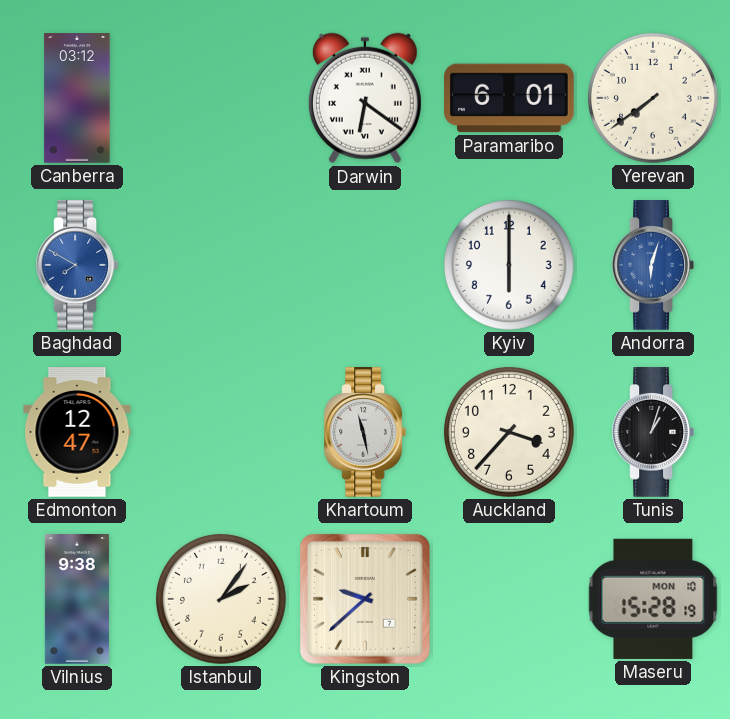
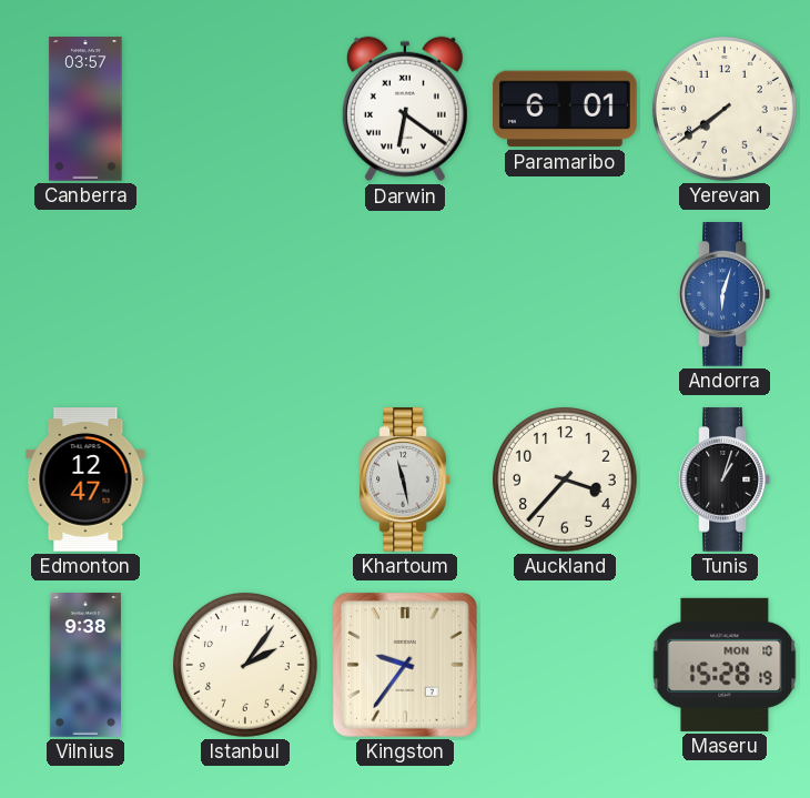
Canberra: 03:12 -> 03:57
Baghdad: 7:50 -> none
Kyiv: 6:00 -> none
Kingston: 9:38 -> 9:36
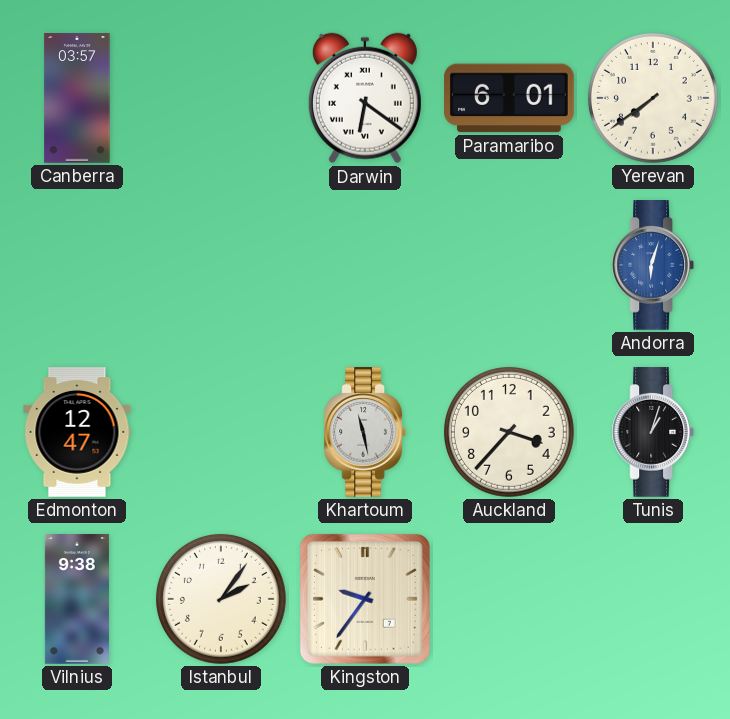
Maseru: 15:28 -> none
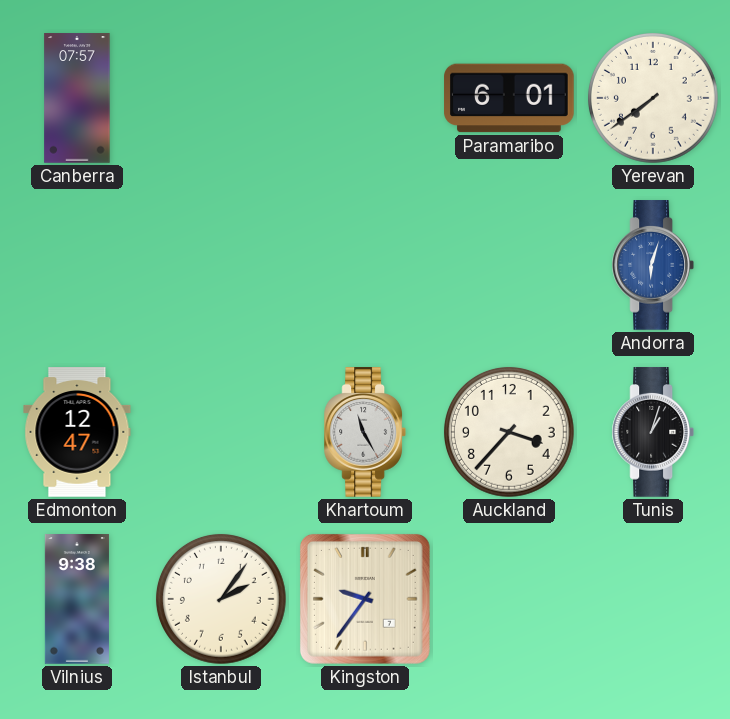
Canberra: 03:57 -> 07:57
Darwin: 6:21 -> none
Khartoum: 11:28 -> 11:25
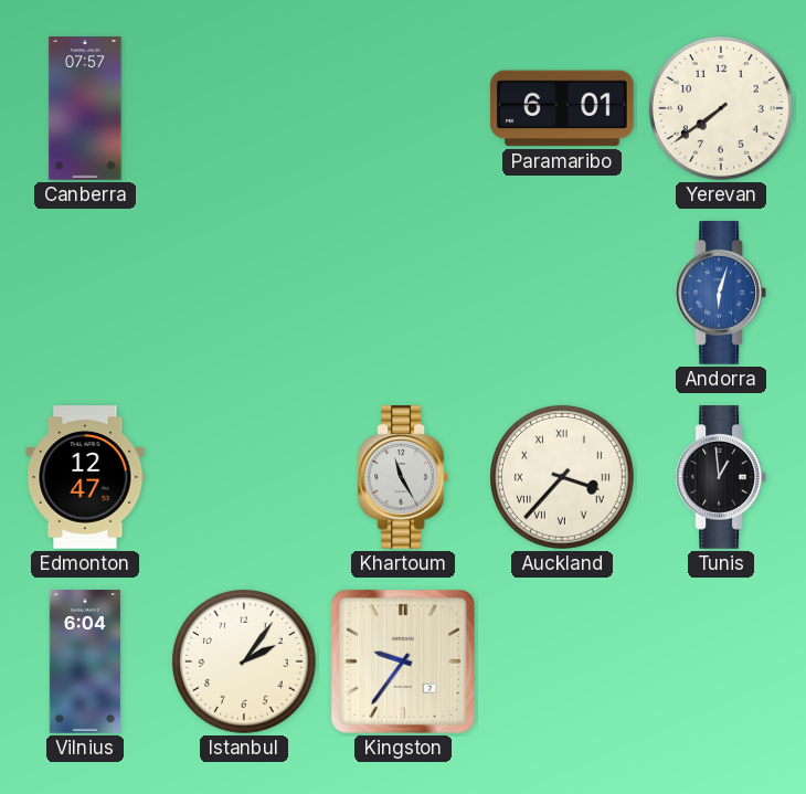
Auckland numerals: Arabic -> Roman
Tunis: 1:03 -> 12:59
Vilnius: 9:38 -> 6:04
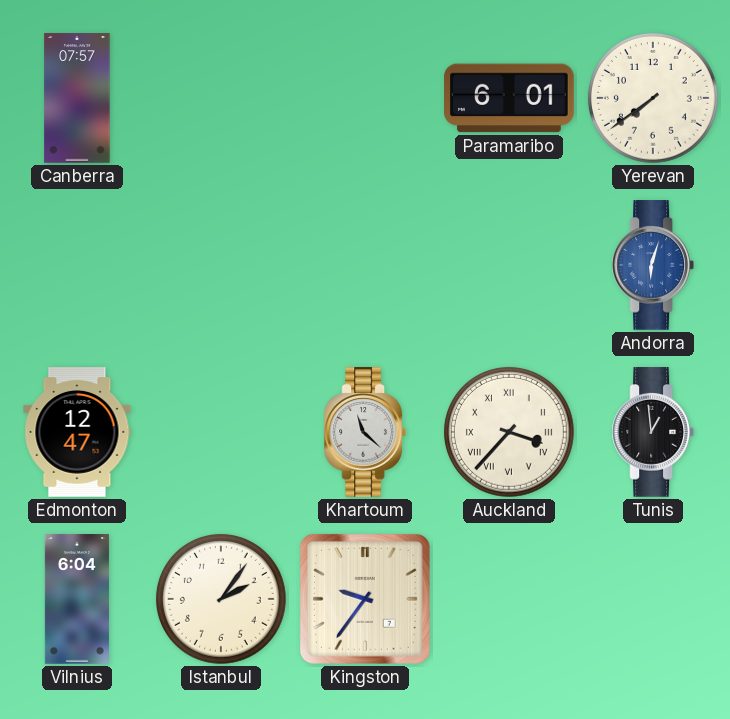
Khartoum: 11:25 -> 11:22
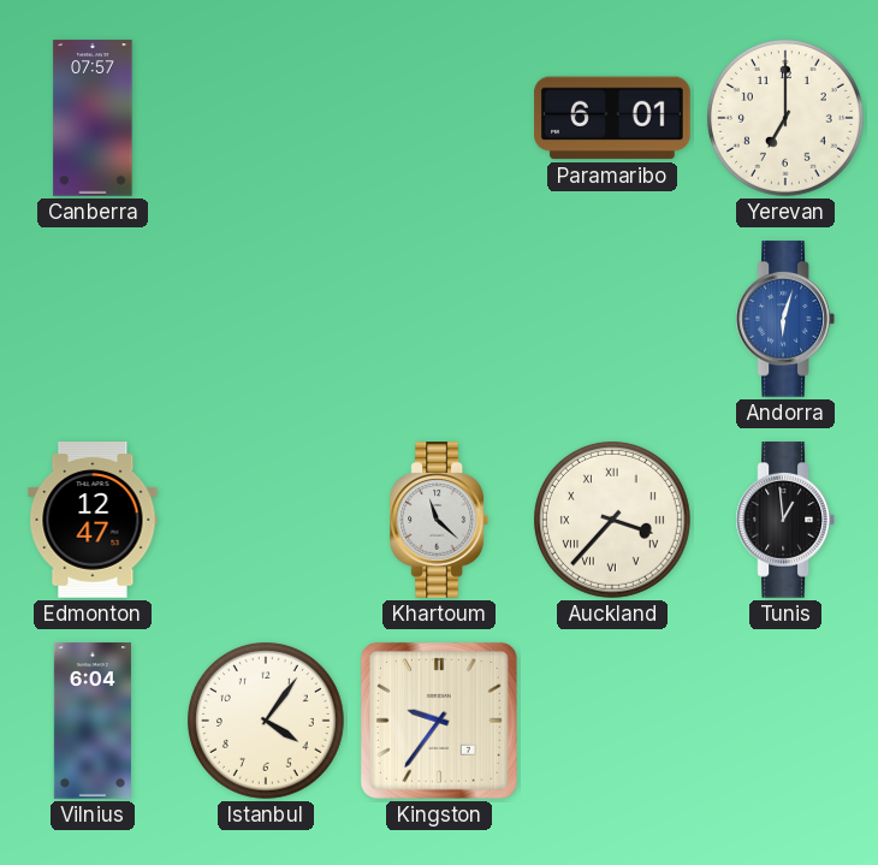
Yerevan: 7:39 -> 7:00
Istanbul: 2:06 -> 4:06
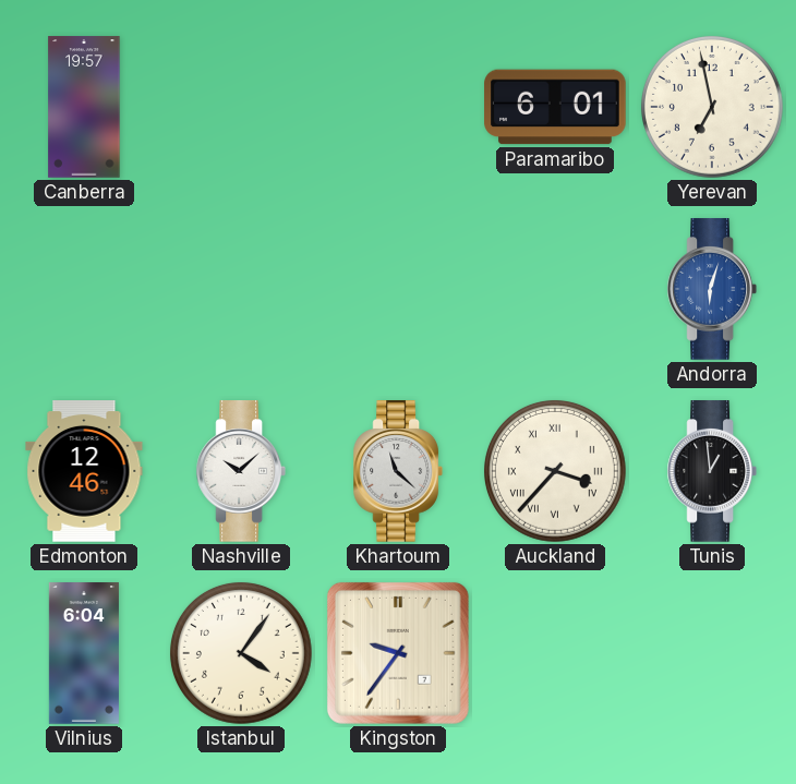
Canberra: 07:57 -> 19:57
Yerevan: 7:00 -> 6:58
Edmonton: 12:47 -> 12:46
Nashville: none -> 10:08
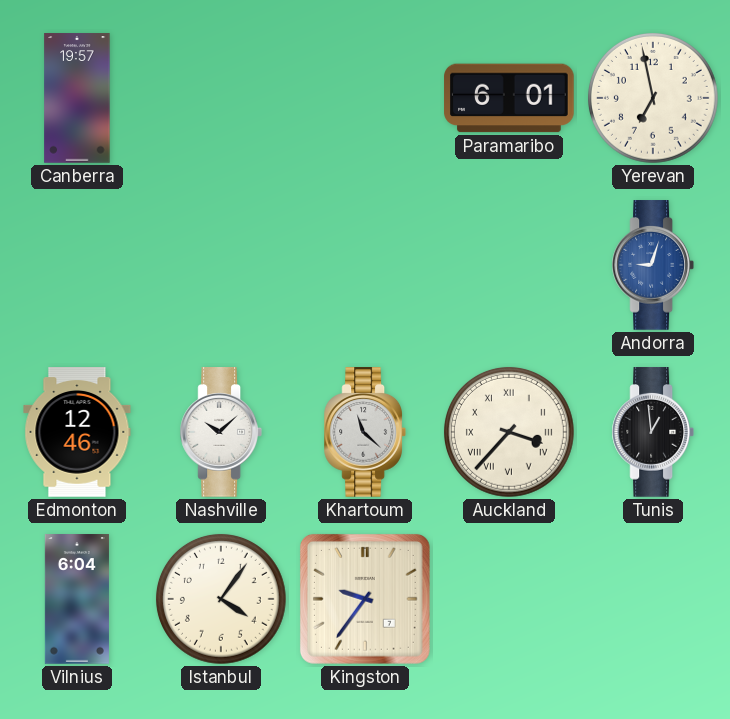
Andorra: 6:03 -> 9:03
